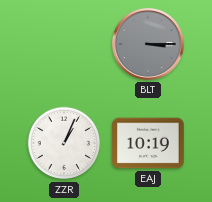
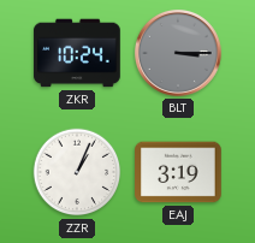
ZKR: none -> 10:24
EAJ: 10:19 -> 3:19
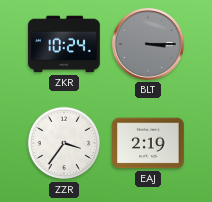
ZZR: 1:04 -> 3:36
EAJ: 3:19 -> 2:19
